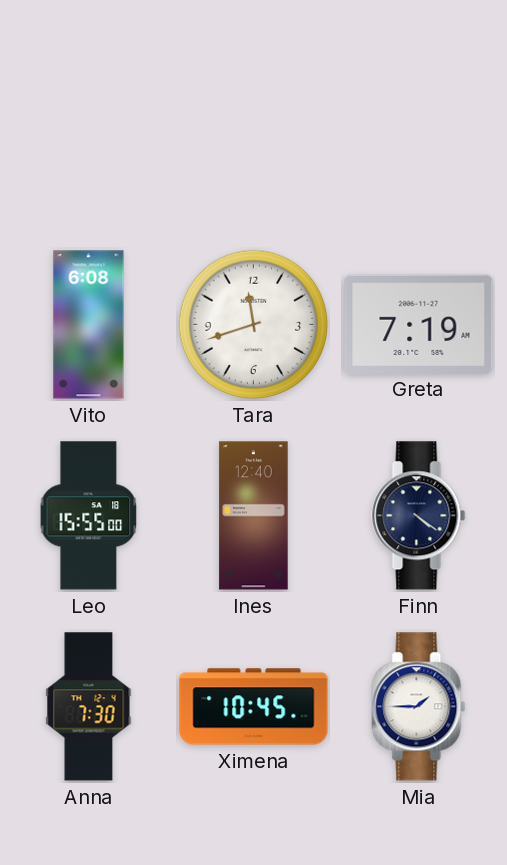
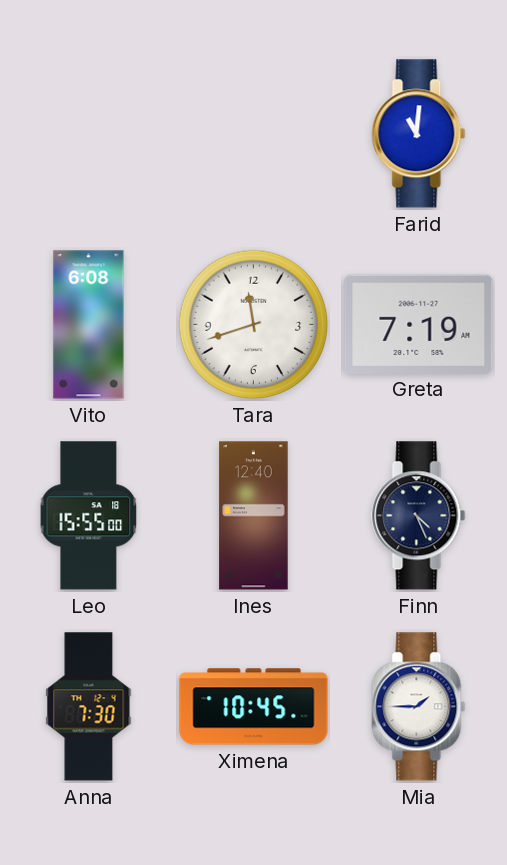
Farid: none -> 11:01
Finn: 4:21 -> 4:26
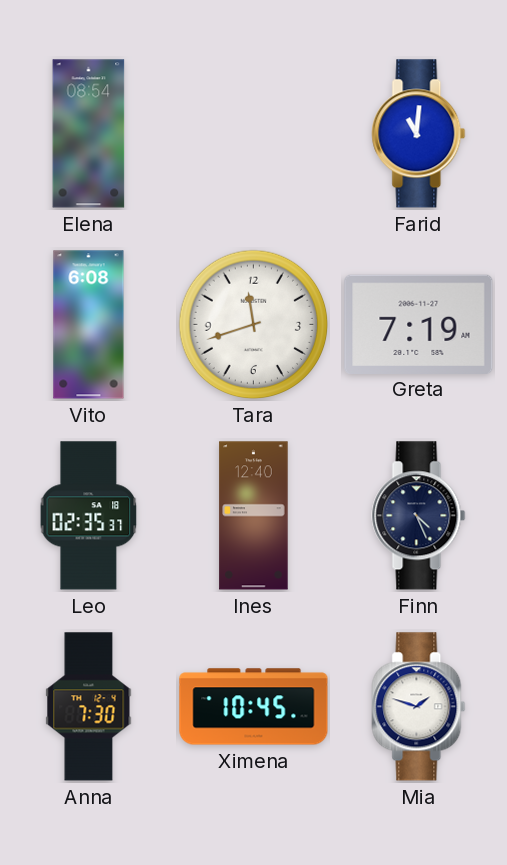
Elena: none -> 08:54
Leo: 15:55 -> 02:35
Mia: 1:45 -> 1:48
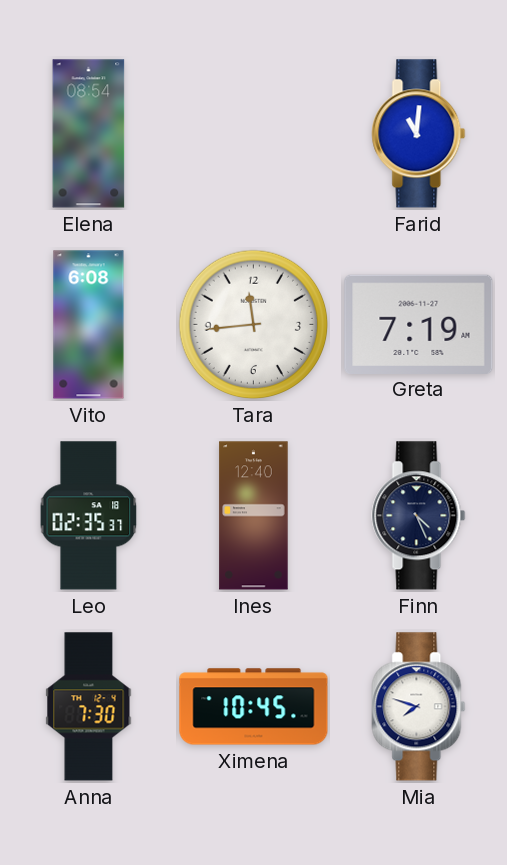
Tara: 11:42 -> 11:44
Mia: 1:48 -> 7:48
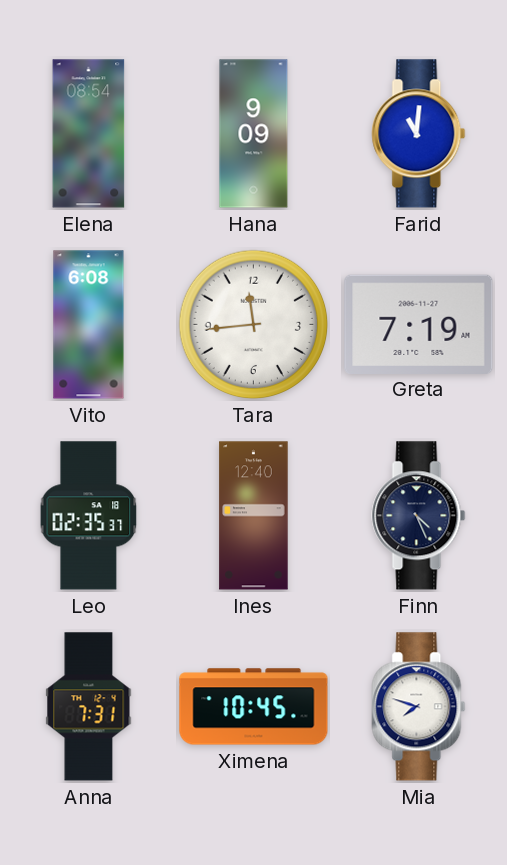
Hana: none -> 9:09
Anna: 7:30 -> 7:31
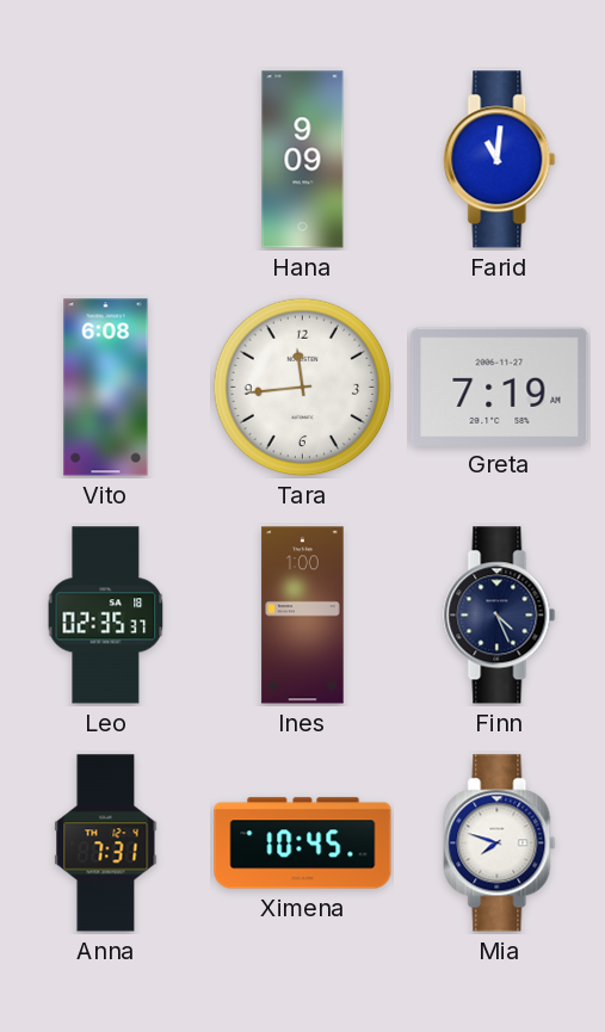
Elena: 08:54 -> none
Ines: 12:40 -> 1:00
